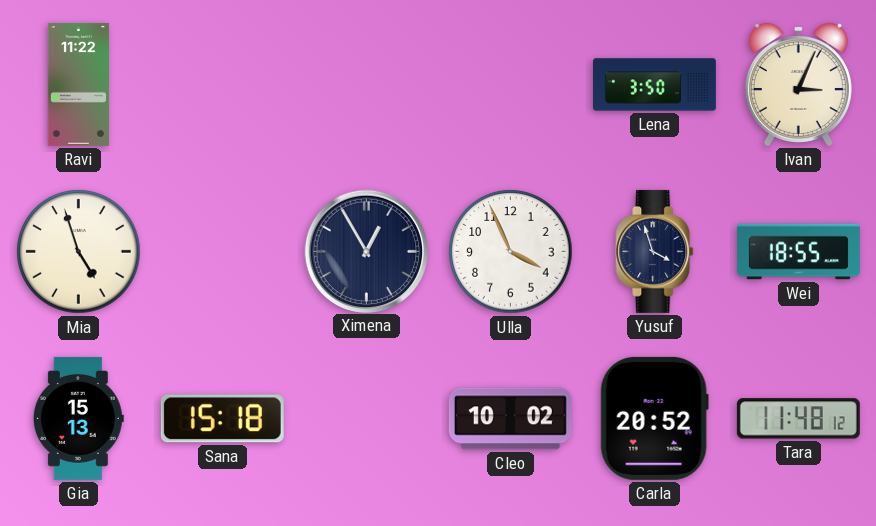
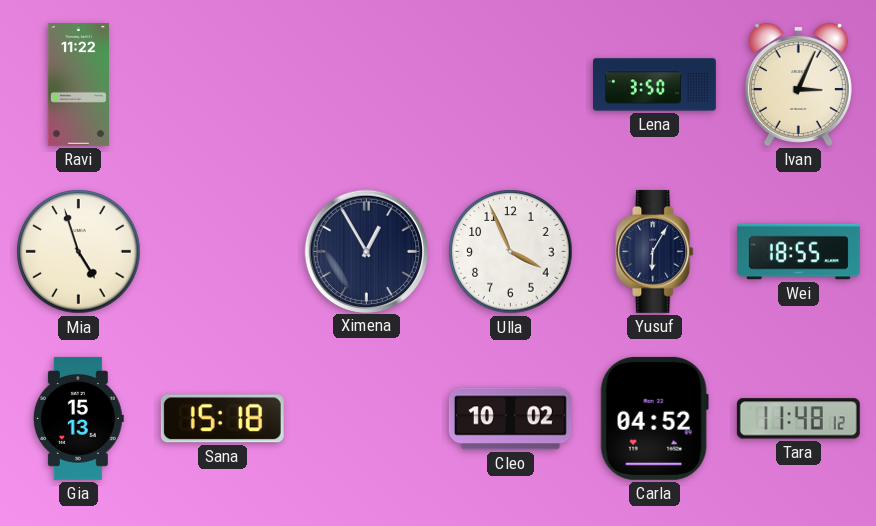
Yusuf: 3:57 -> 6:05
Carla: 20:52 -> 04:52
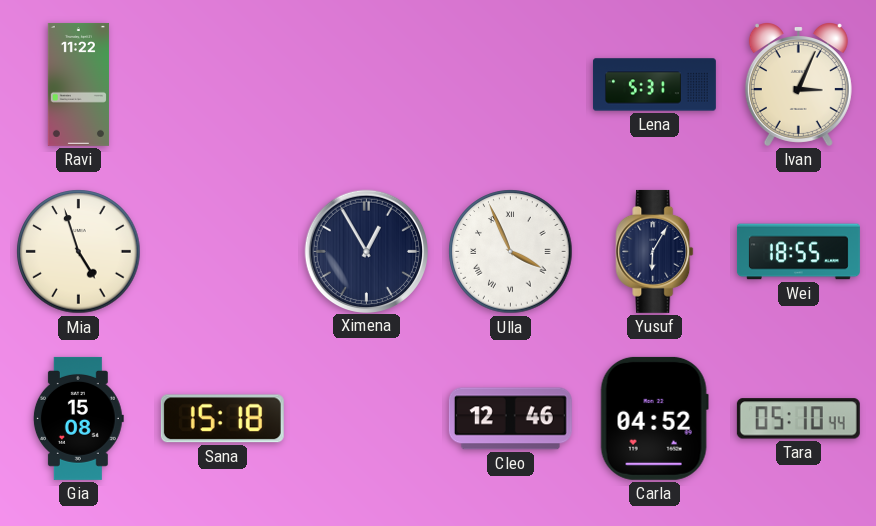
Lena: 3:50 -> 5:31
Ulla numerals: Arabic -> Roman
Gia: 15:13 -> 15:08
Cleo: 10:02 -> 12:46
Tara: 11:48 -> 05:10
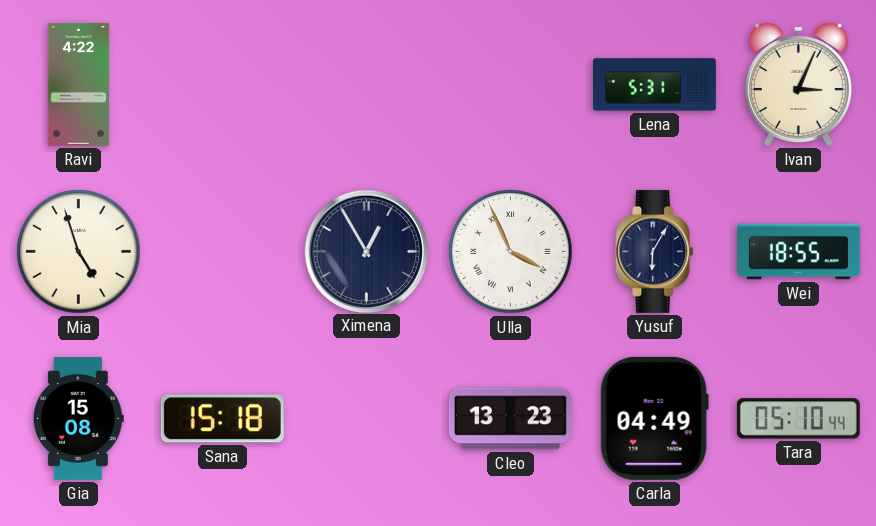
Ravi: 11:22 -> 4:22
Cleo: 12:46 -> 13:23
Carla: 04:52 -> 04:49
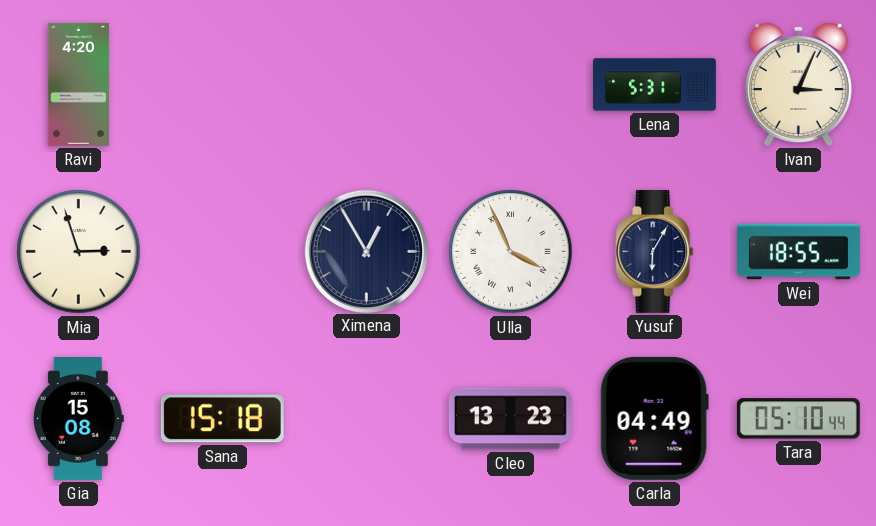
Ravi: 4:22 -> 4:20
Mia: 4:57 -> 2:57
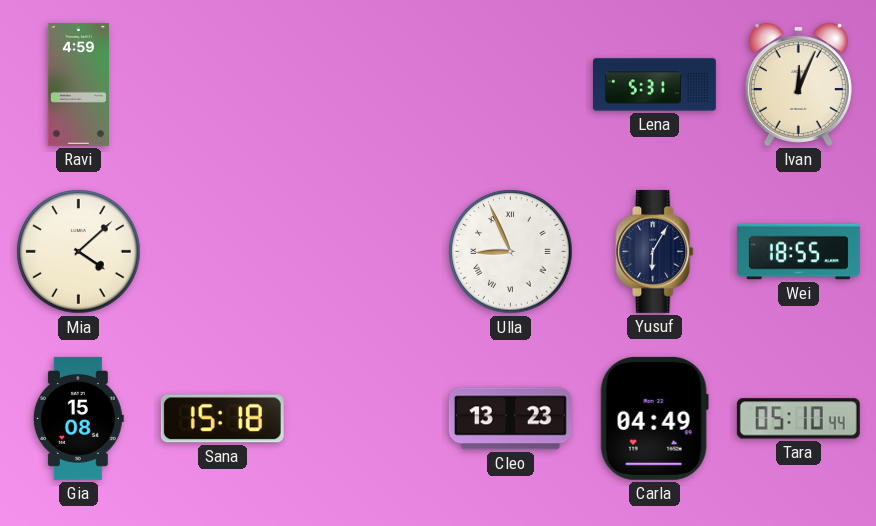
Ravi: 4:20 -> 4:59
Ivan: 3:04 -> 12:04
Mia: 2:57 -> 4:08
Ximena: 12:55 -> none
Ulla: 3:56 -> 8:56
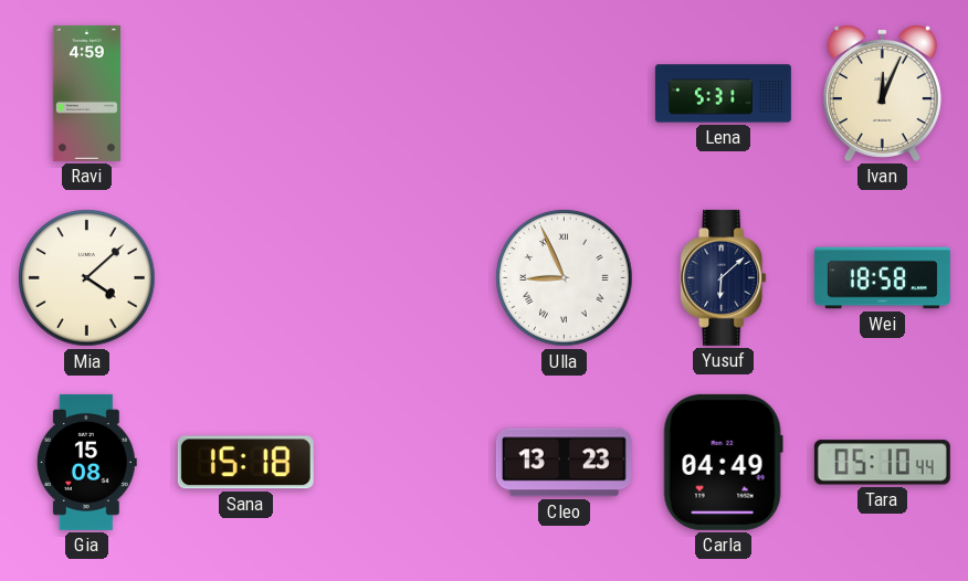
Yusuf: 6:05 -> 6:08
Wei: 18:55 -> 18:58
